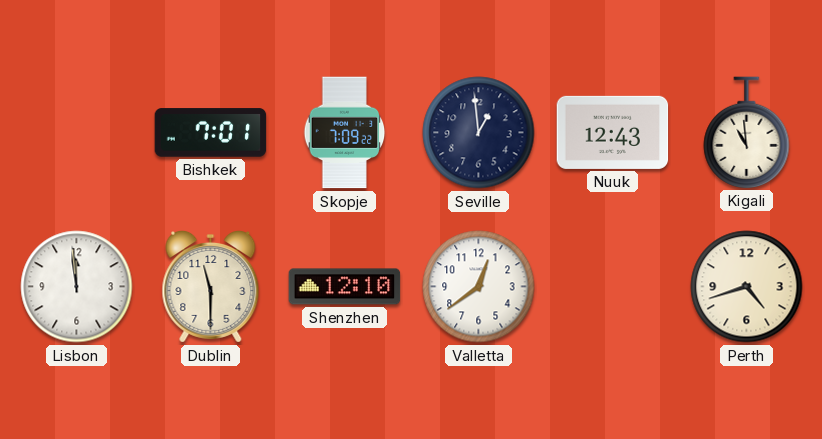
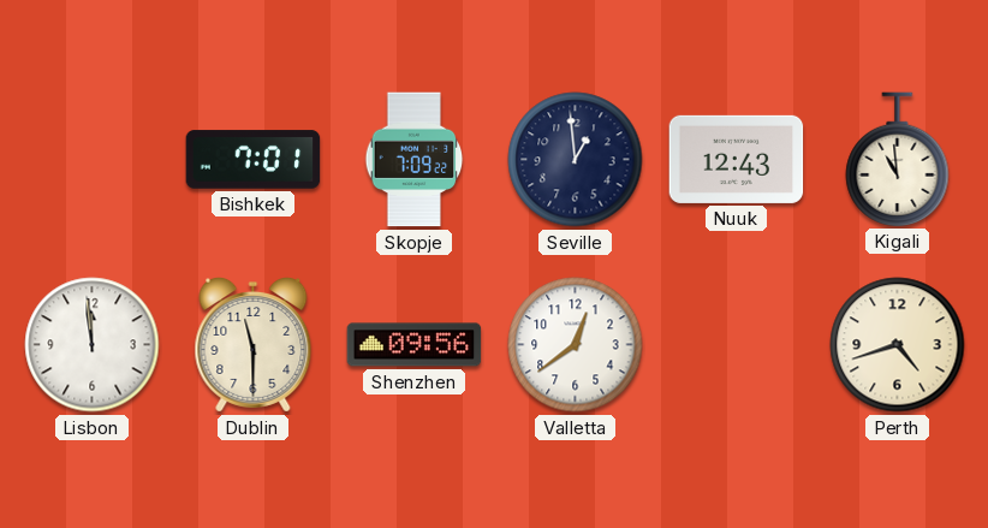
Shenzhen: 12:10 -> 09:56
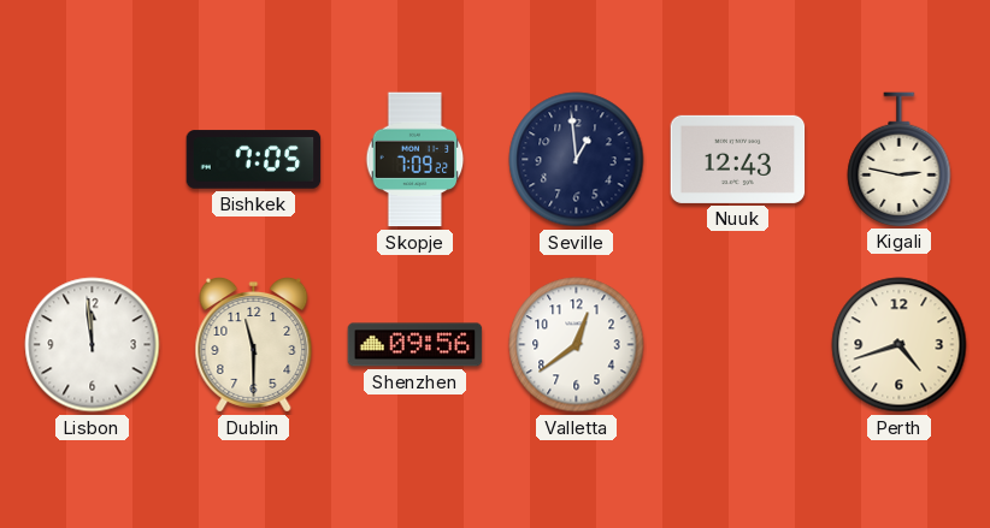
Bishkek: 7:01 -> 7:05
Kigali: 10:59 -> 2:47
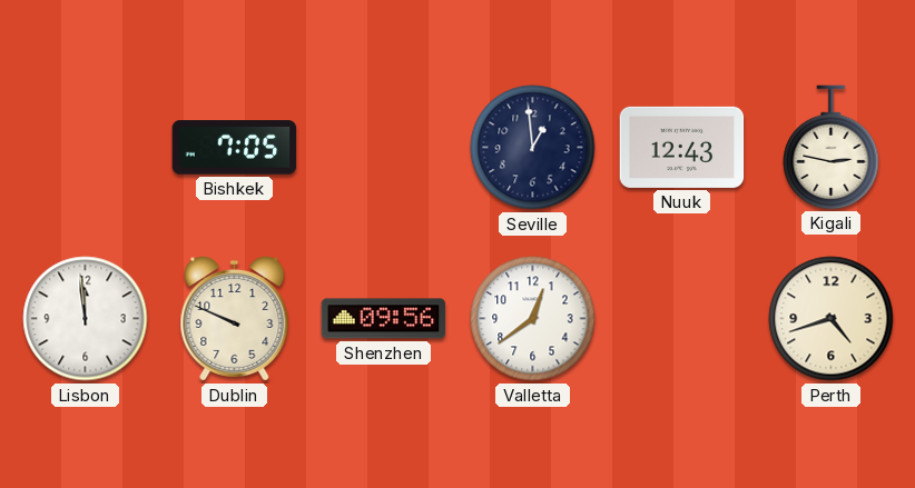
Skopje: 7:09 -> none
Dublin: 11:30 -> 9:49
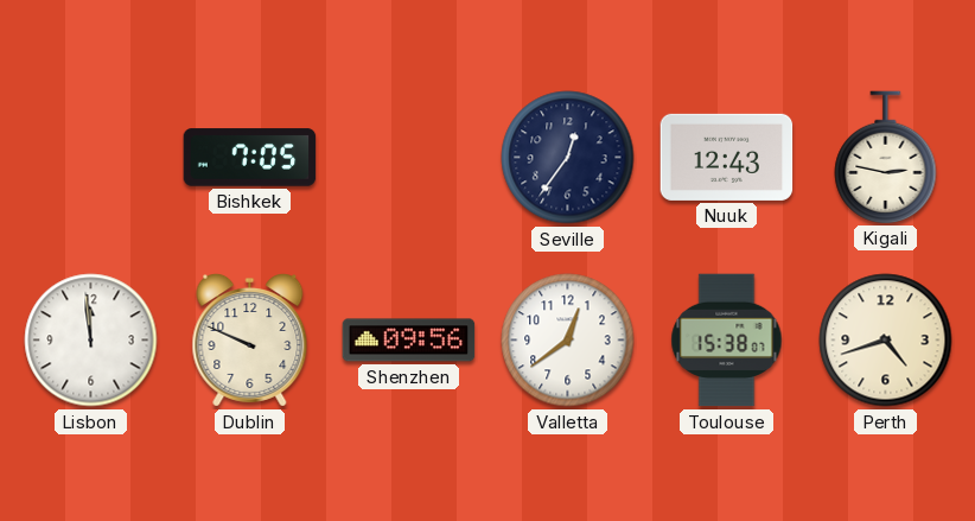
Seville: 12:59 -> 12:36
Toulouse: none -> 15:38
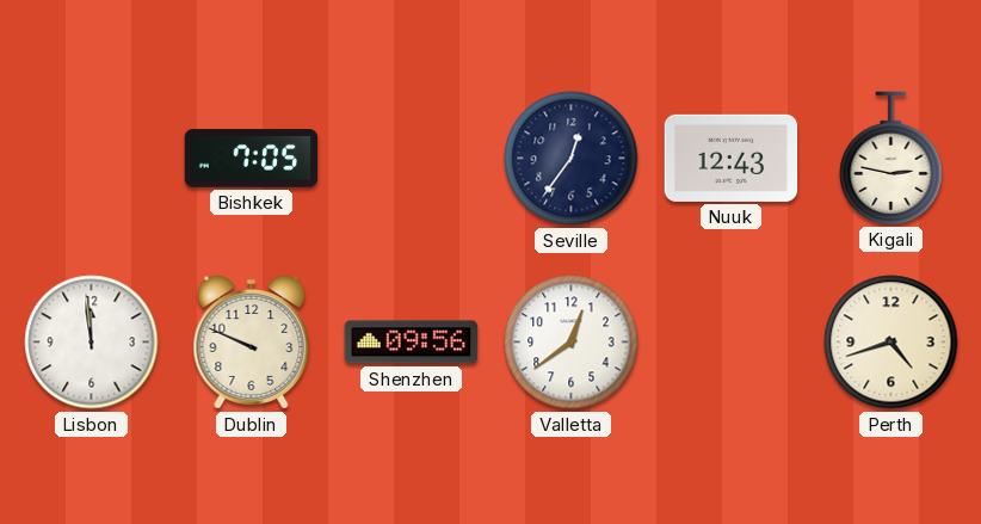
Toulouse: 15:38 -> none
